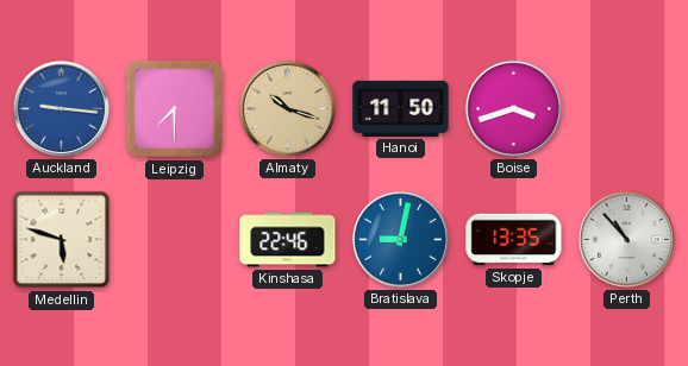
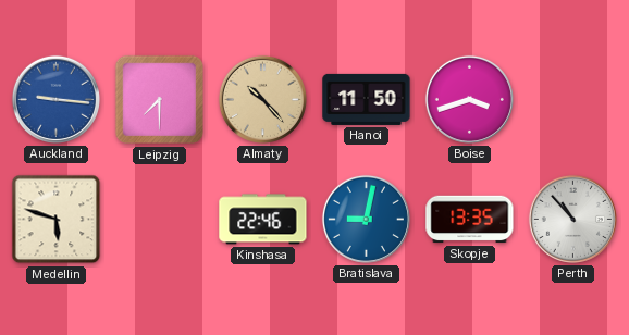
Almaty: 10:18 -> 10:23
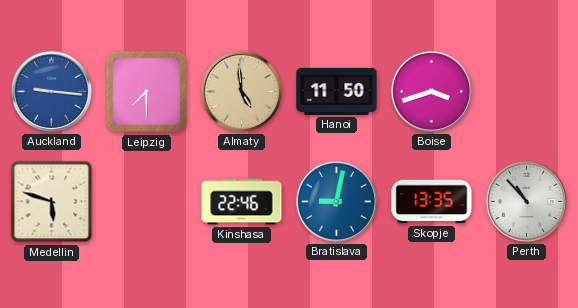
Almaty: 10:23 -> 4:59
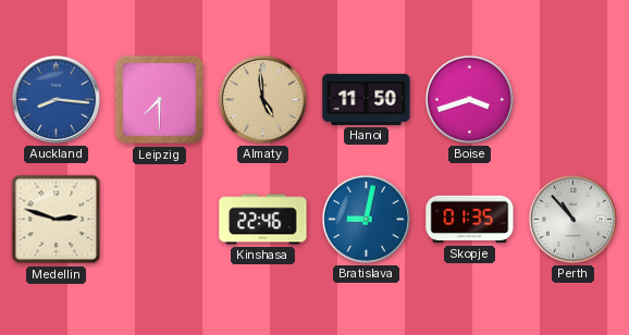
Auckland: 9:16 -> 8:16
Medellin: 5:48 -> 2:48
Skopje: 13:35 -> 01:35
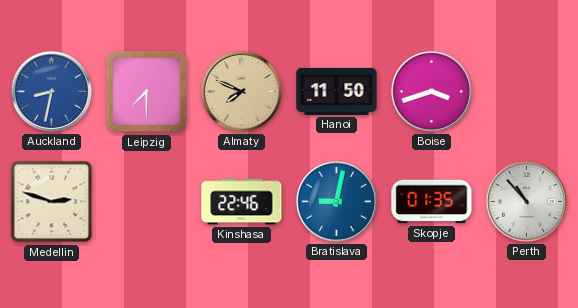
Auckland: 8:16 -> 8:32
Almaty: 4:59 -> 7:49
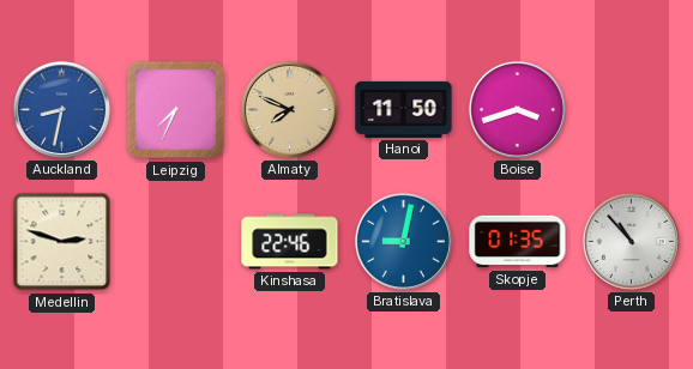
Leipzig: 7:30 -> 7:34
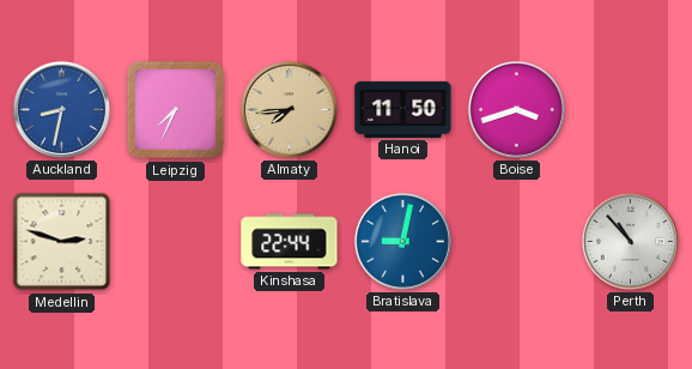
Almaty: 7:49 -> 7:44
Kinshasa: 22:46 -> 22:44
Skopje: 01:35 -> none
